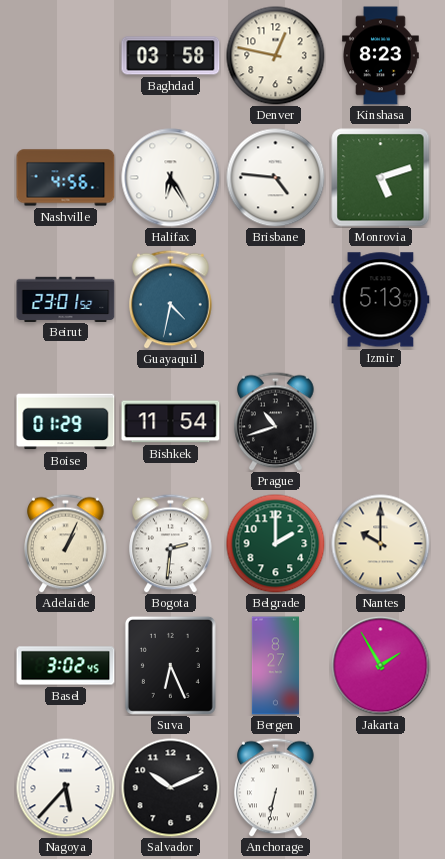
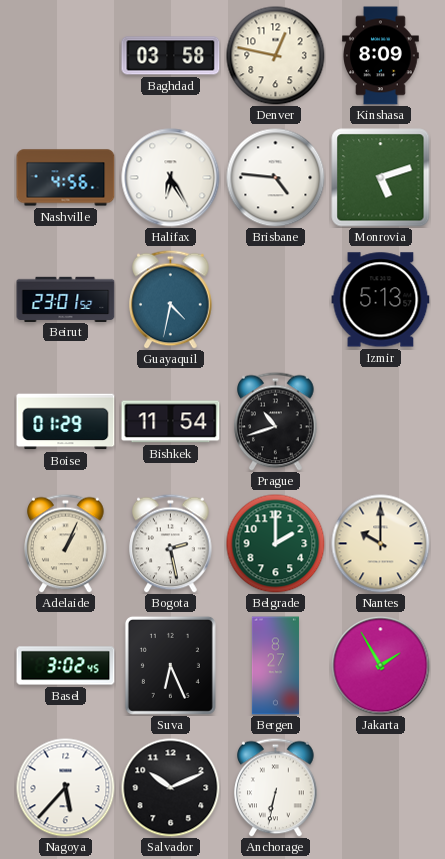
Kinshasa: 8:23 -> 8:09
Bogota: 2:31 -> 2:28
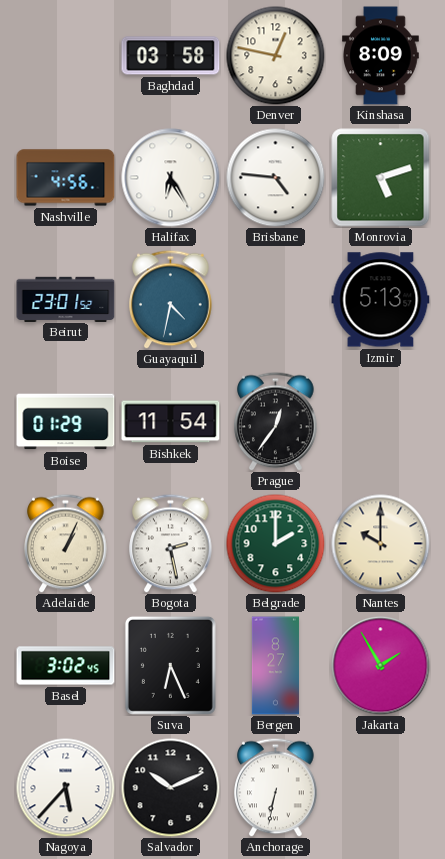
Prague: 10:42 -> 12:36
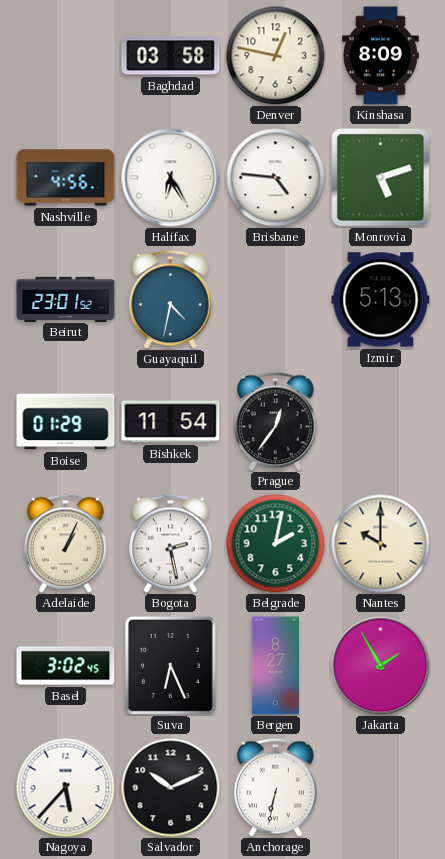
Belgrade: 2:00 -> 2:02
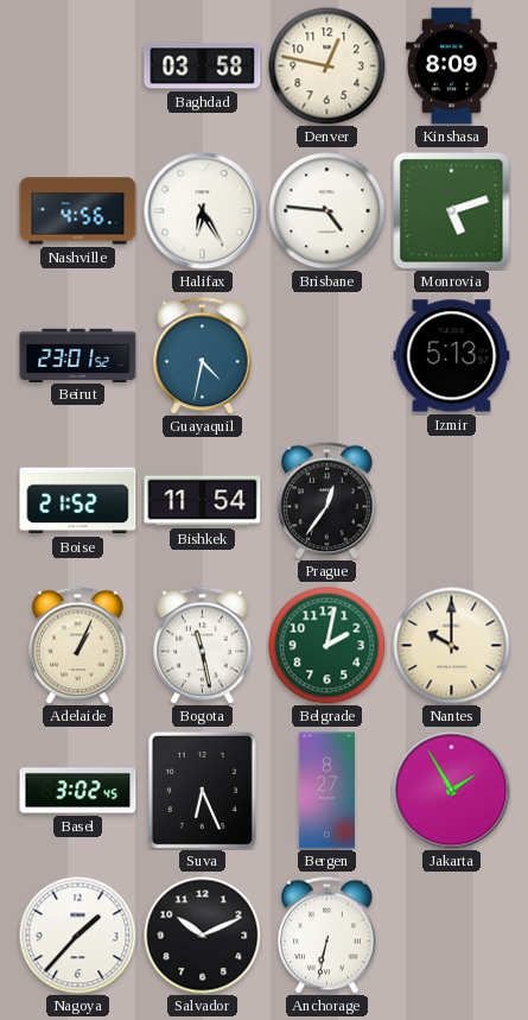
Boise: 01:29 -> 21:52
Bogota: 2:28 -> 11:28
Nagoya: 5:37 -> 1:37
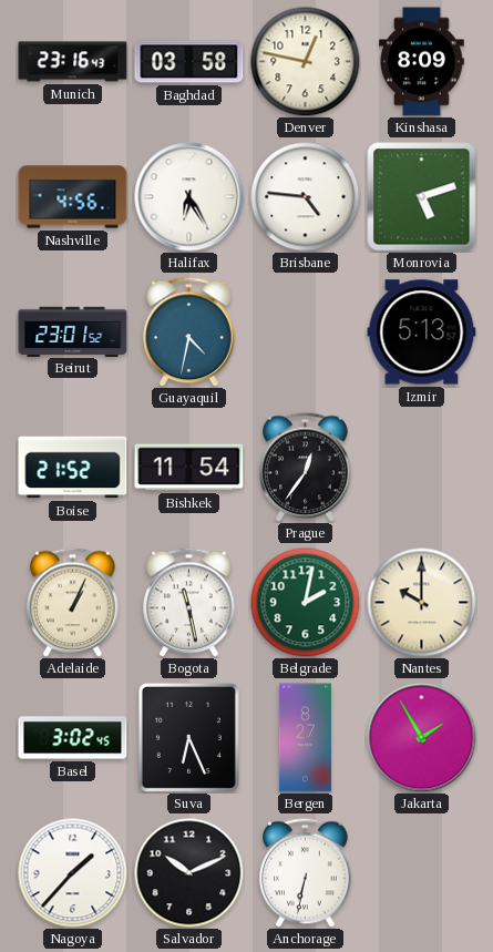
Munich: none -> 23:16
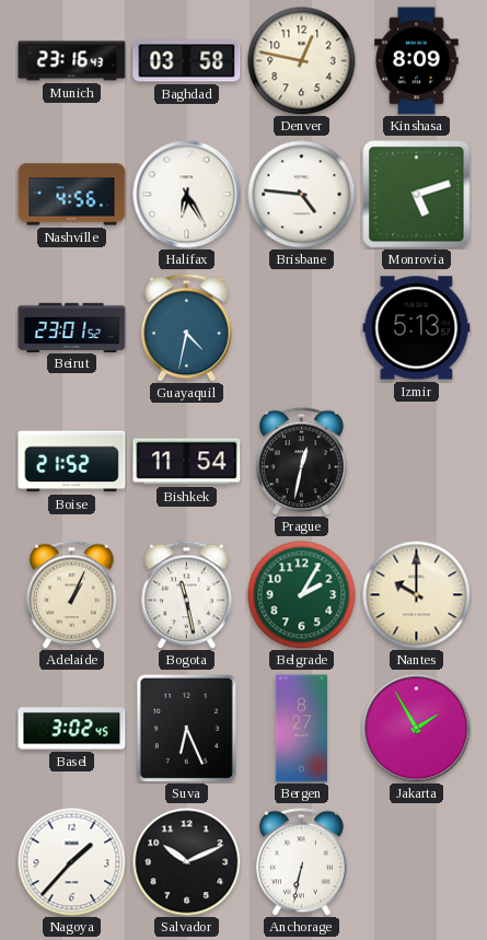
Prague: 12:36 -> 12:32
Belgrade: 2:02 -> 2:05
